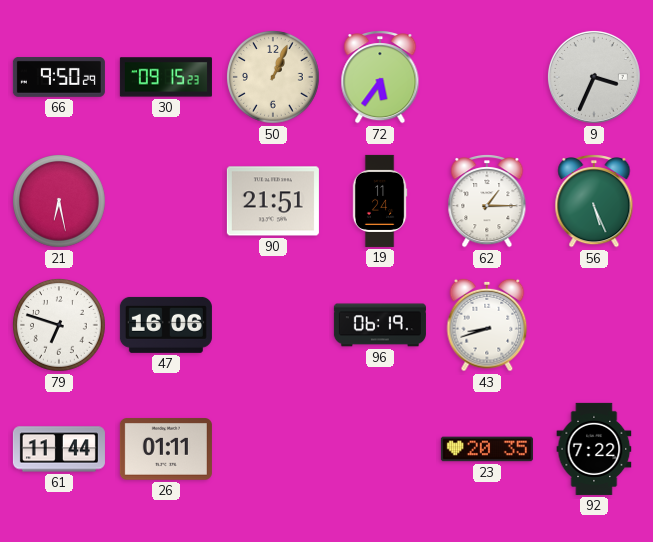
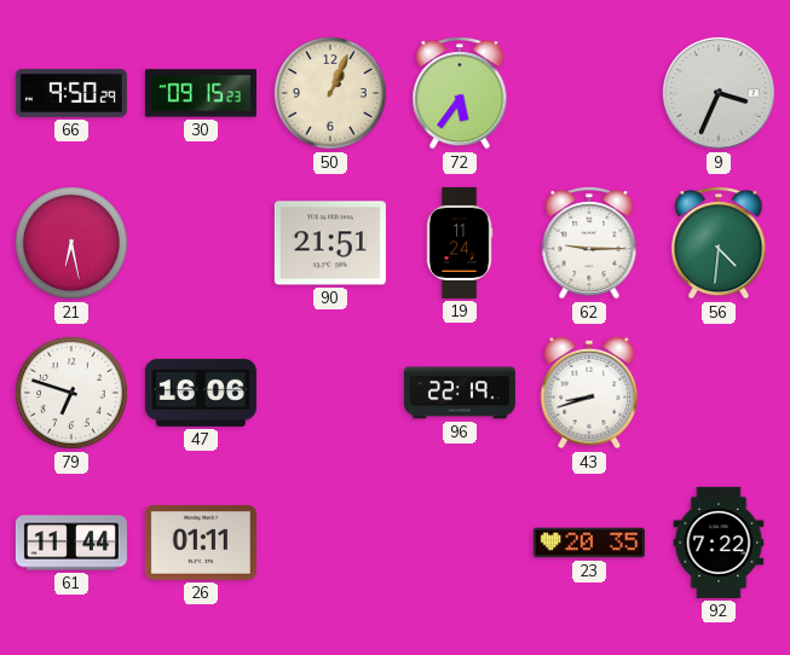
62: 1:15 -> 9:15
56: 5:26 -> 4:31
96: 06:19 -> 22:19
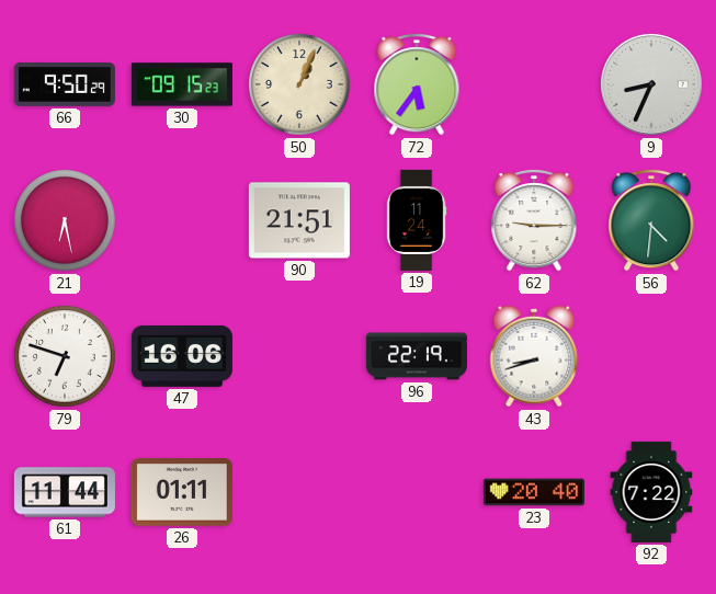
9: 3:34 -> 8:34
23: 20:35 -> 20:40
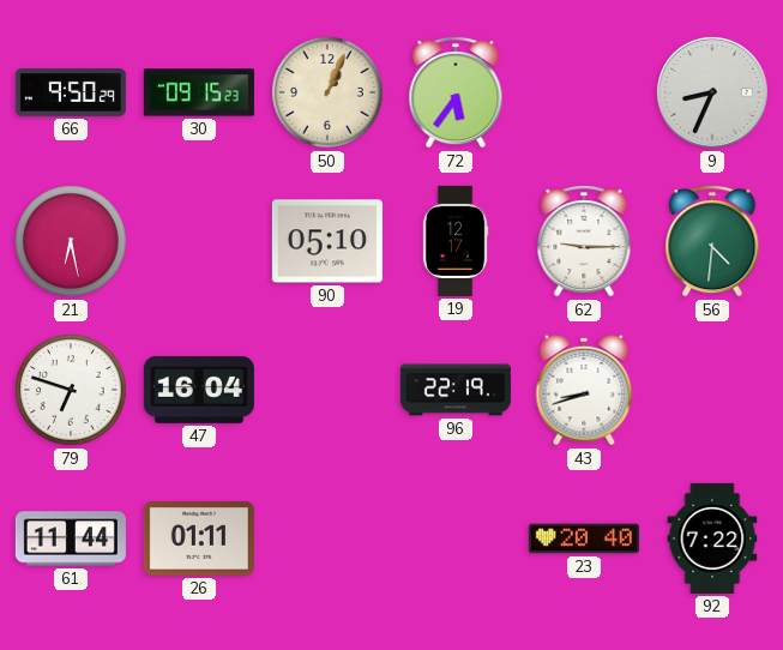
90: 21:51 -> 05:10
19: 11:24 -> 12:17
47: 16:06 -> 16:04
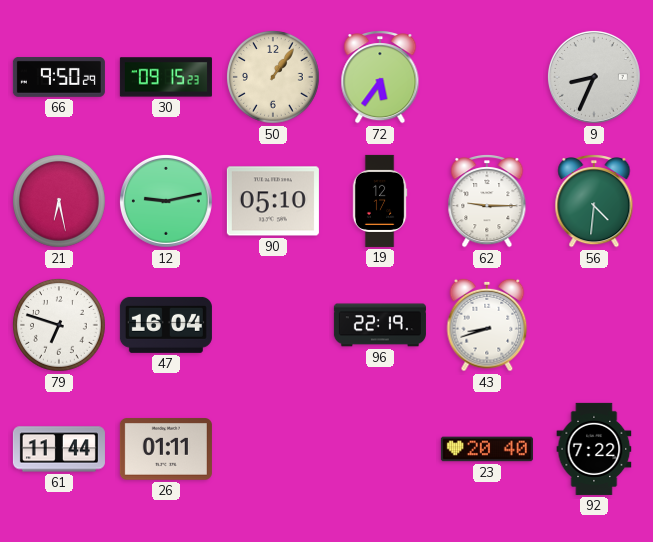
50: 1:04 -> 1:06
12: none -> 9:13
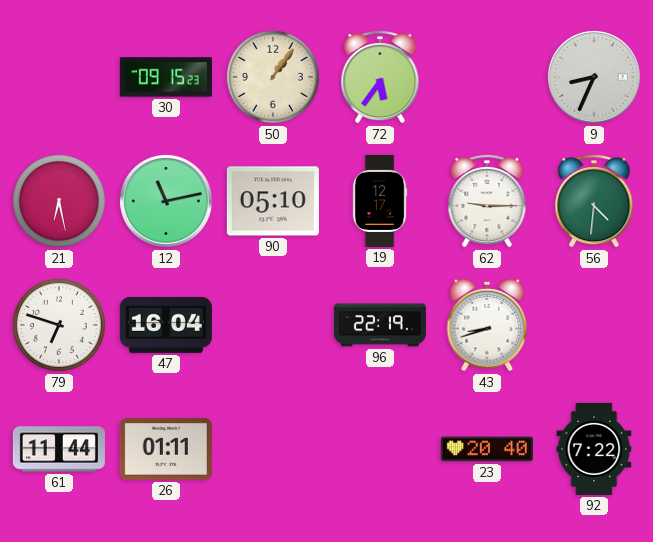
66: 9:50 -> none
12: 9:13 -> 11:13
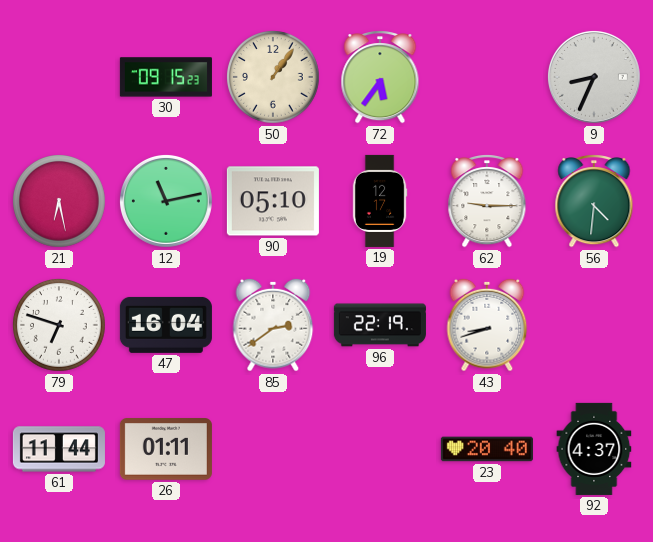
85: none -> 2:39
92: 7:22 -> 4:37
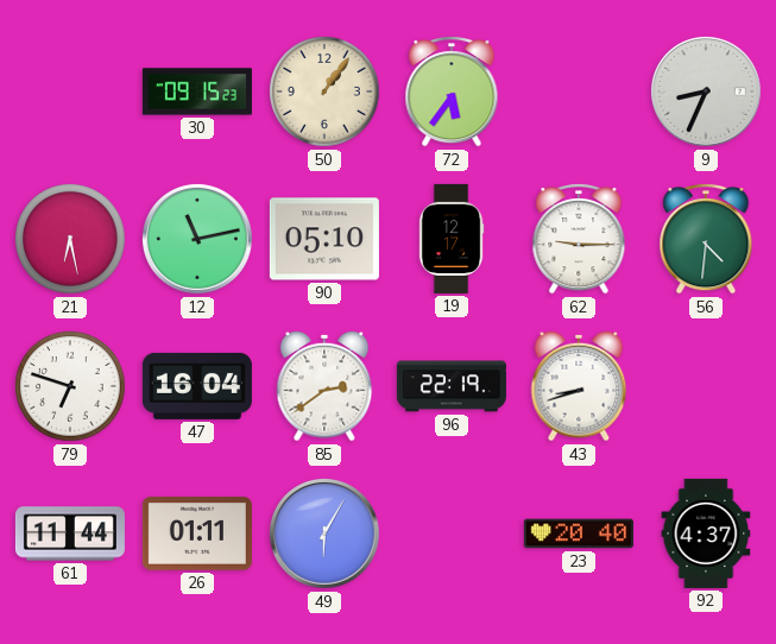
49: none -> 6:05
